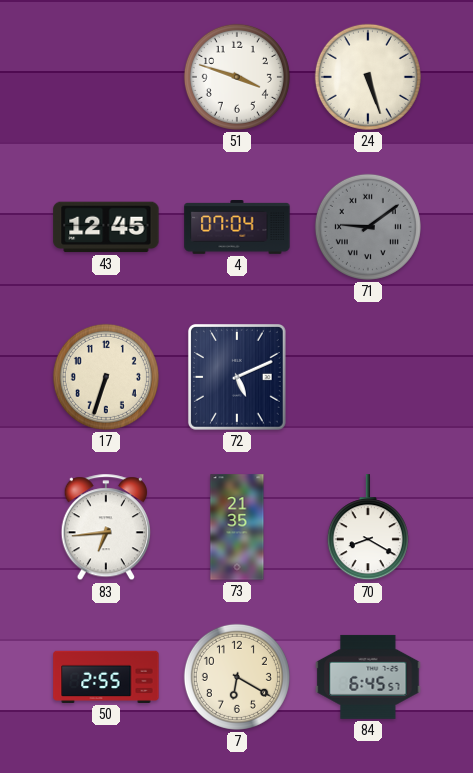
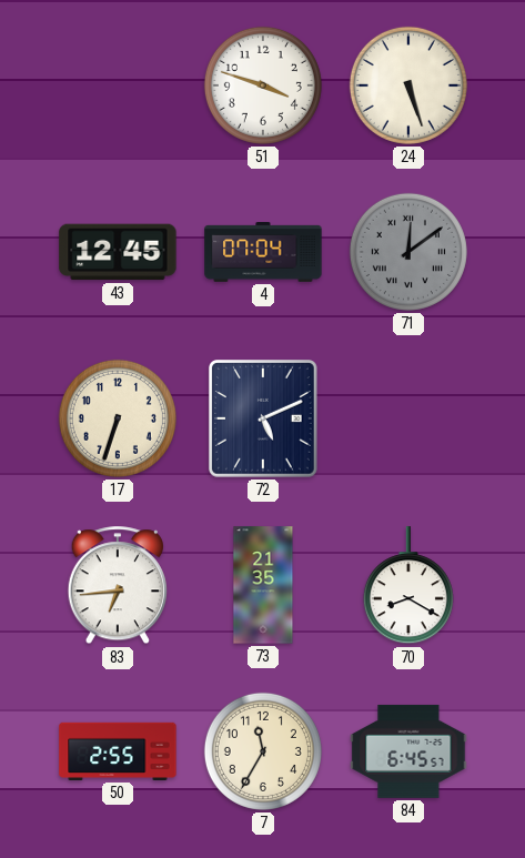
71: 9:09 -> 12:09
7: 6:20 -> 11:35
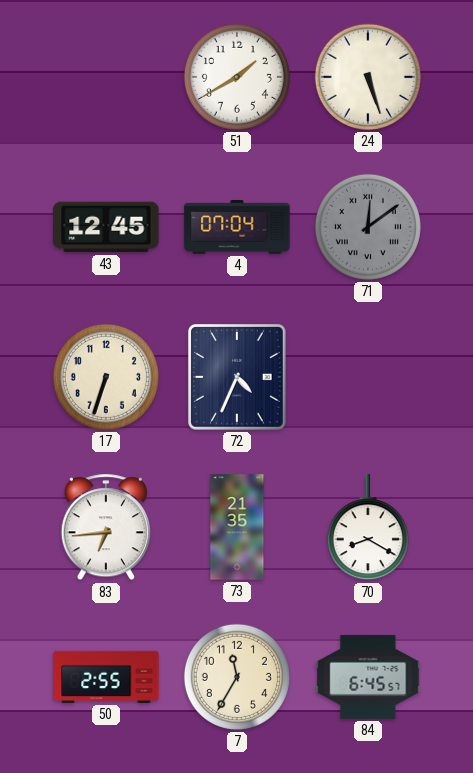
51: 3:48 -> 1:40
72: 5:11 -> 4:34
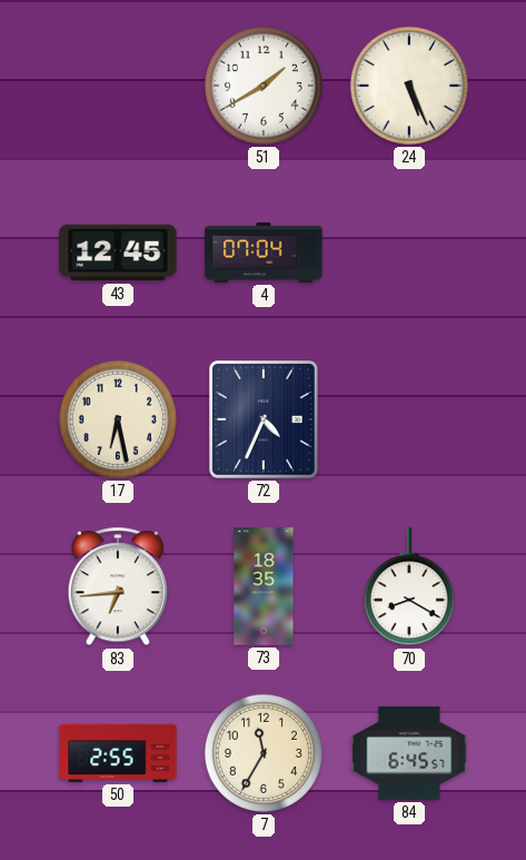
24: 5:27 -> 5:26
71: 12:09 -> none
17: 6:33 -> 6:28
73: 21:35 -> 18:35
